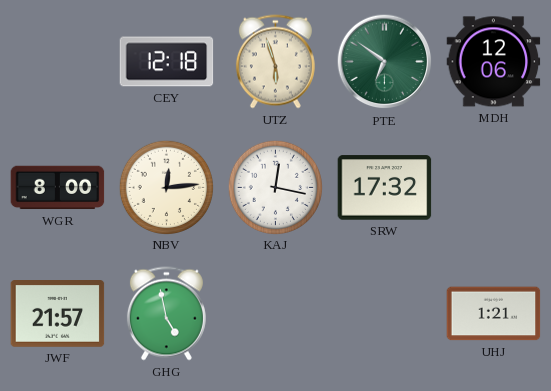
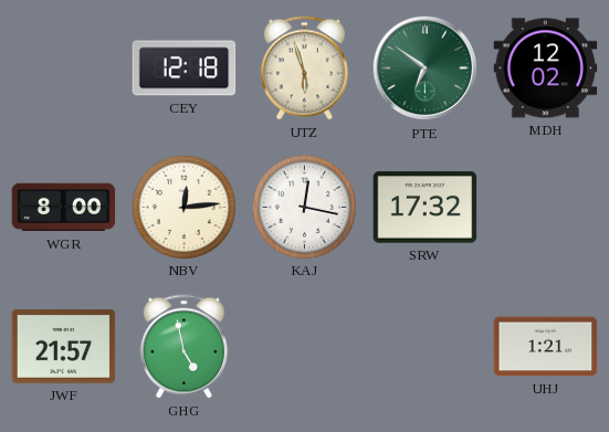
MDH: 12:06 -> 12:02
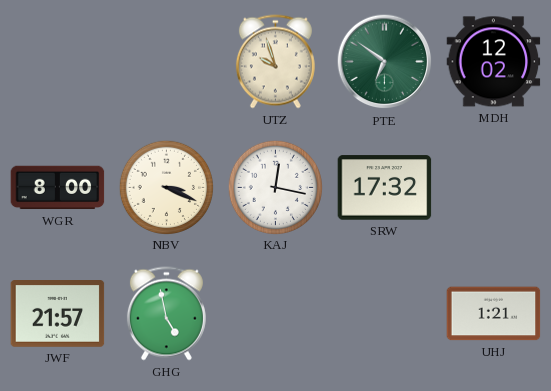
CEY: 12:18 -> none
UTZ: 5:57 -> 9:57
NBV: 12:14 -> 3:19
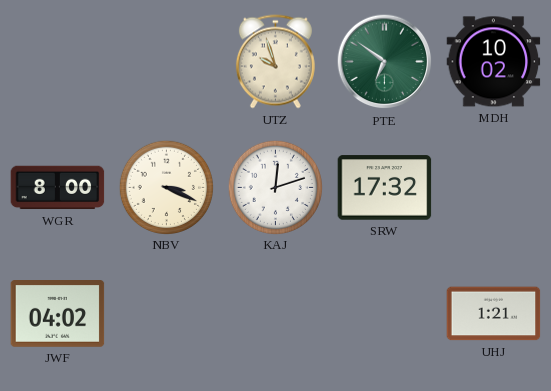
MDH: 12:02 -> 10:02
KAJ: 12:17 -> 12:12
JWF: 21:57 -> 04:02
GHG: 4:58 -> none
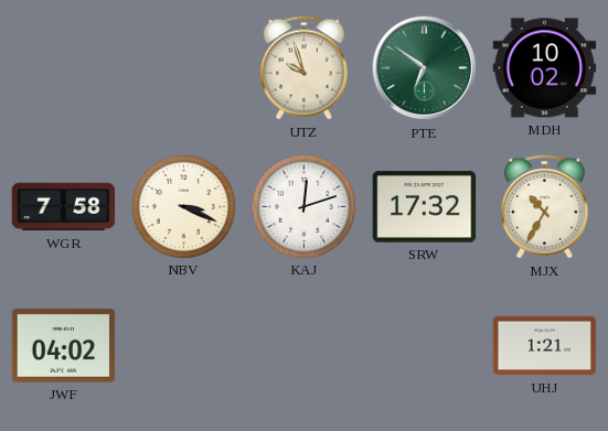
WGR: 8:00 -> 7:58
MJX: none -> 10:35
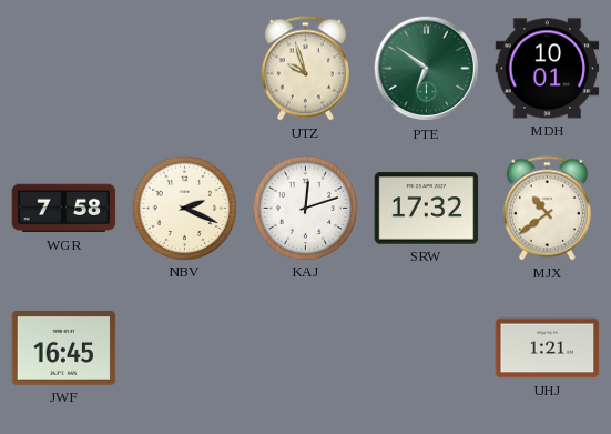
MDH: 10:02 -> 10:01
NBV: 3:19 -> 2:19
MJX: 10:35 -> 10:39
JWF: 04:02 -> 16:45
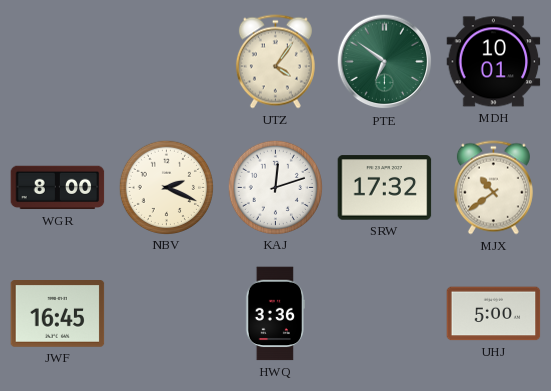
UTZ: 9:57 -> 4:06
WGR: 7:58 -> 8:00
HWQ: none -> 3:36
UHJ: 1:21 -> 5:00
